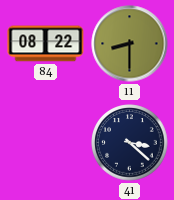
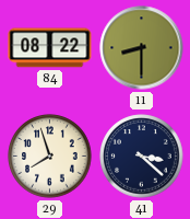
29: none -> 7:57
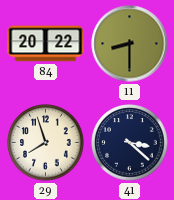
84: 08:22 -> 20:22
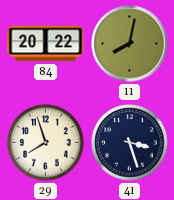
11: 8:30 -> 8:02
41: 3:22 -> 3:27
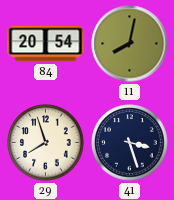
84: 20:22 -> 20:54
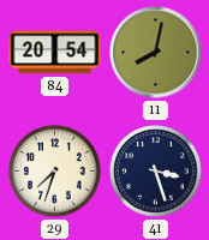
29: 7:57 -> 7:33
